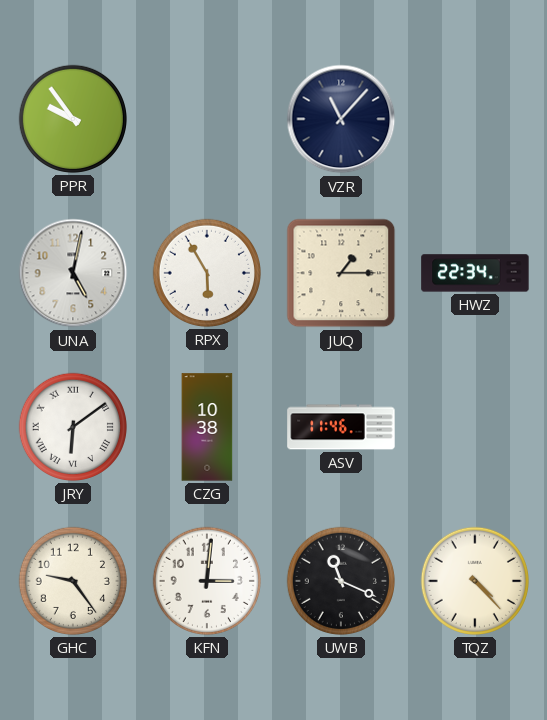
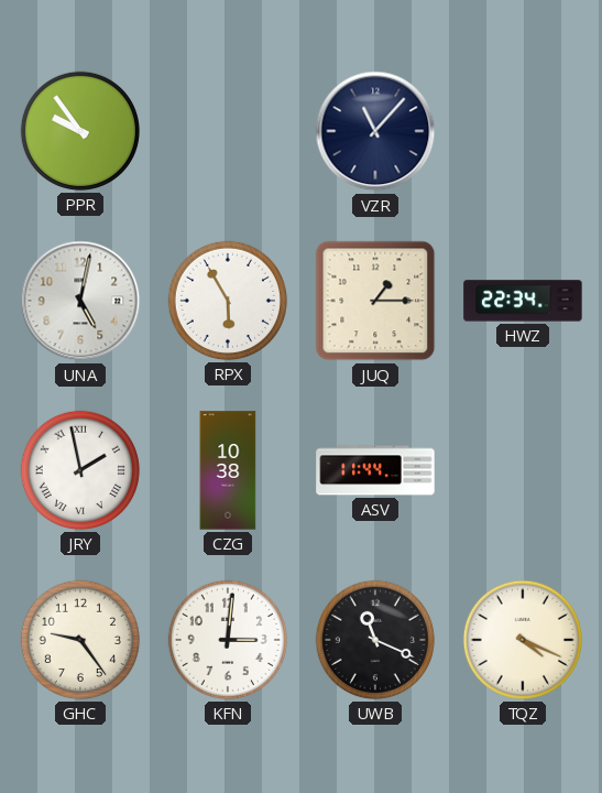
JRY: 6:09 -> 1:58
ASV: 11:46 -> 11:44
TQZ: 4:23 -> 4:19
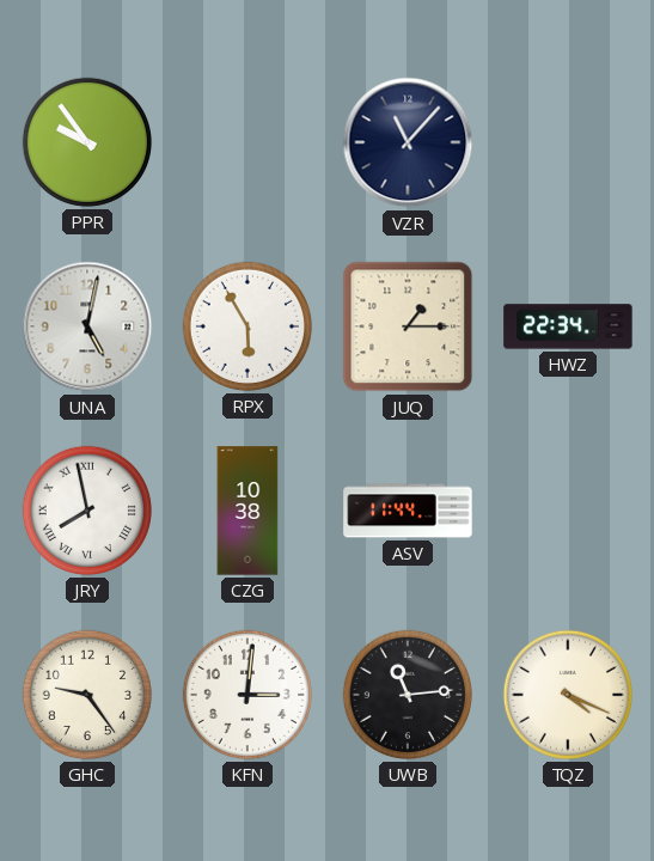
JRY: 1:58 -> 7:58
UWB: 11:19 -> 11:14
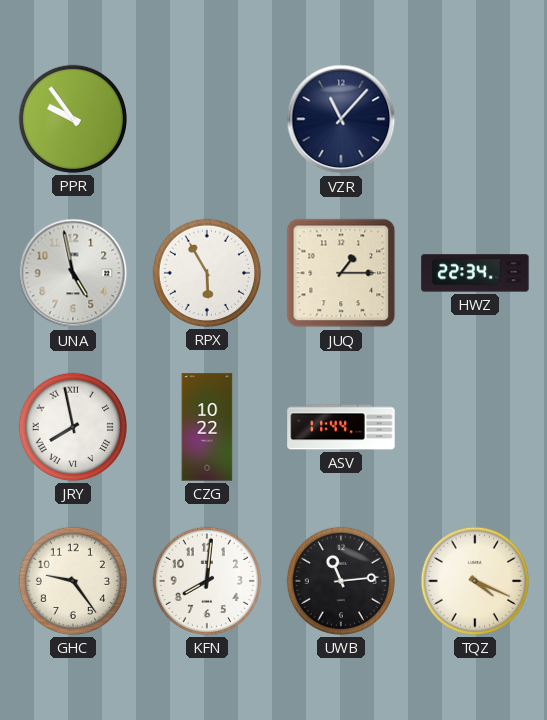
UNA: 5:02 -> 4:58
CZG: 10:38 -> 10:22
KFN: 3:01 -> 8:01
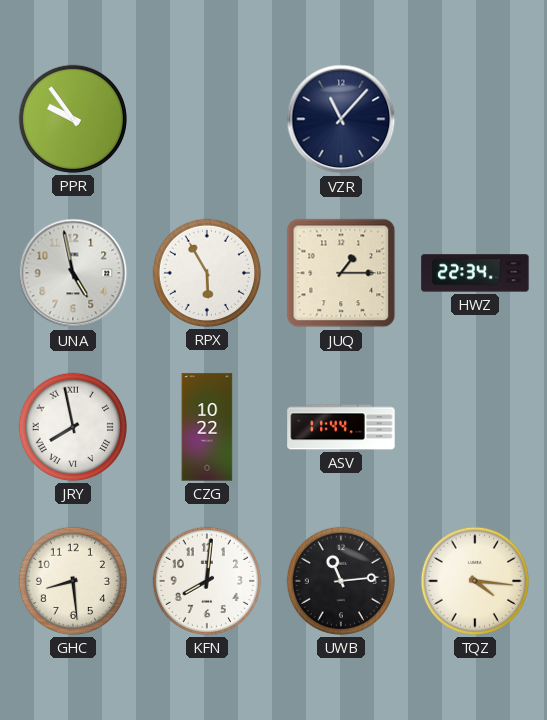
GHC: 9:24 -> 8:29
TQZ: 4:19 -> 4:16
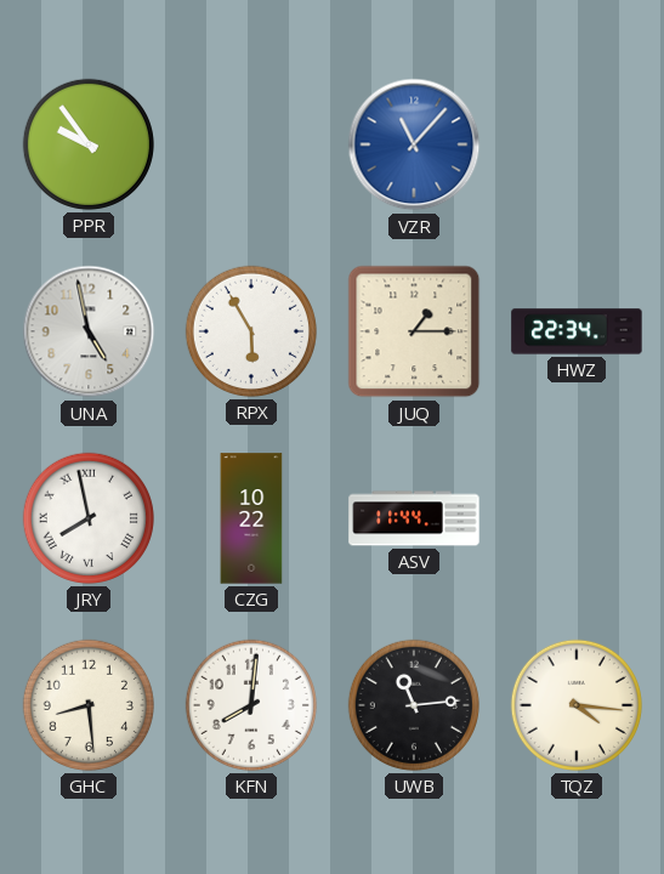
VZR dial: navy -> blue
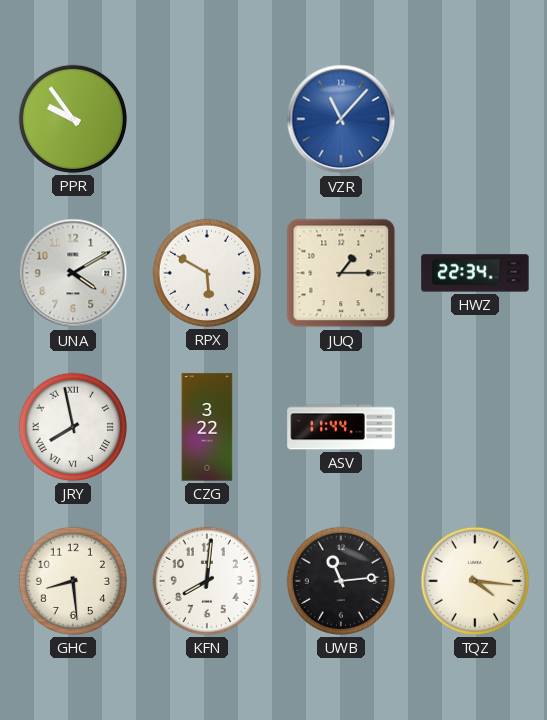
UNA: 4:58 -> 4:10
RPX: 5:55 -> 5:50
CZG: 10:22 -> 3:22
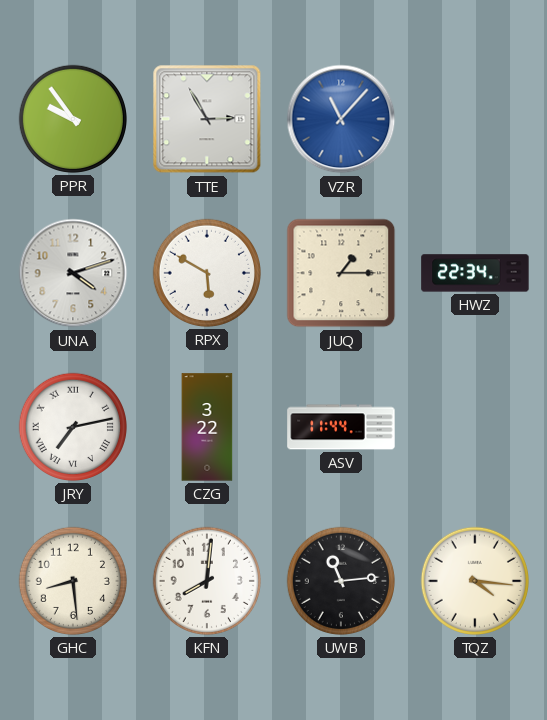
TTE: none -> 2:55
UNA: 4:10 -> 4:12
JRY: 7:58 -> 7:13
